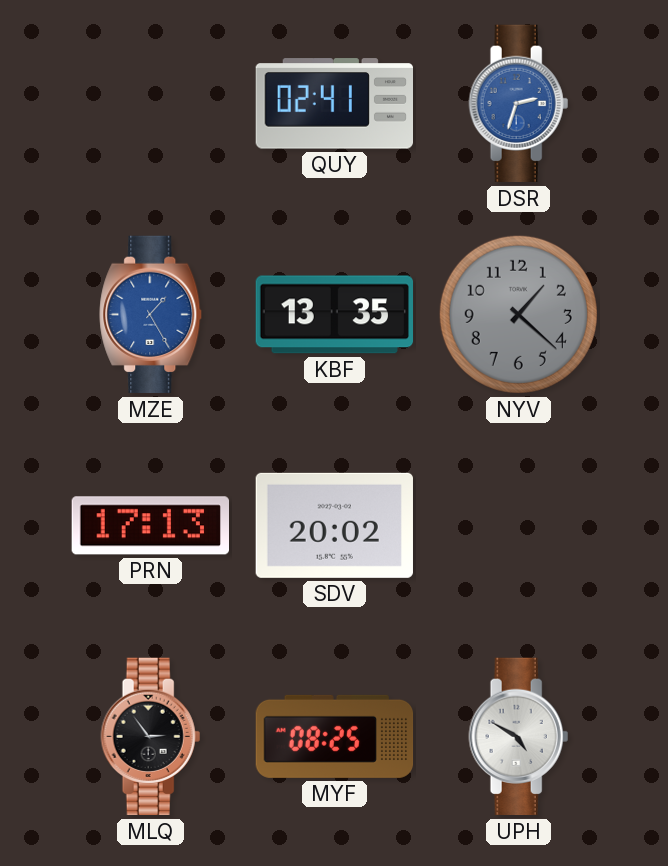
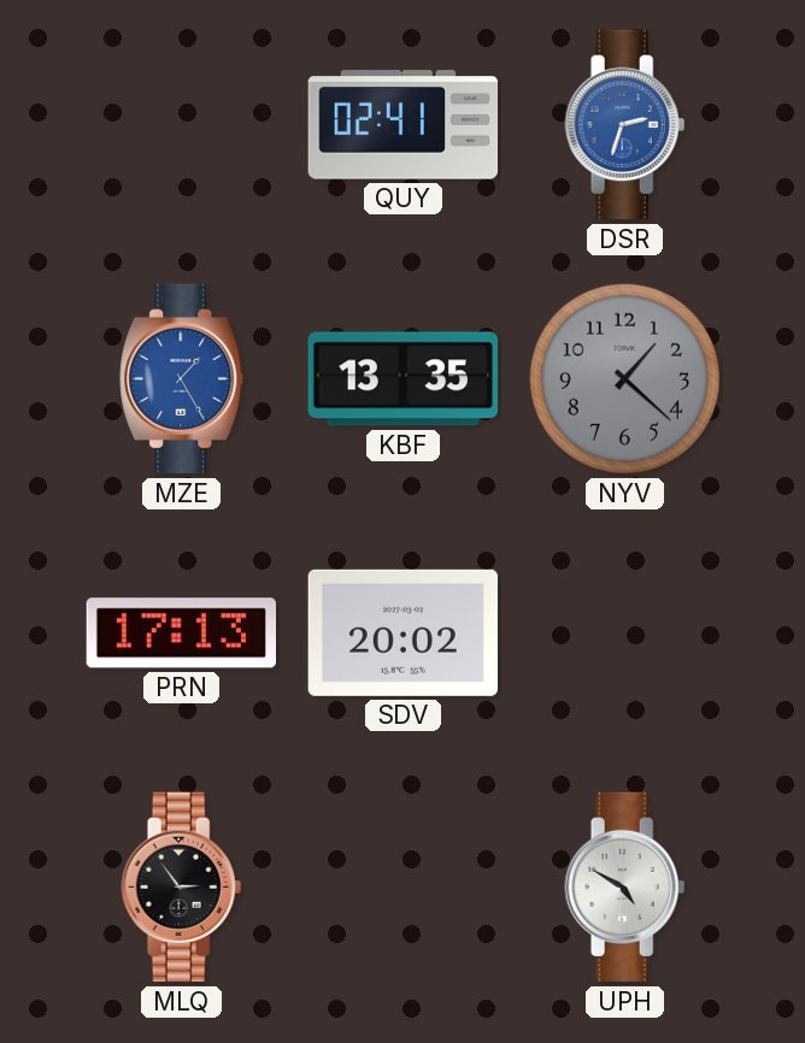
MYF: 08:25 -> none
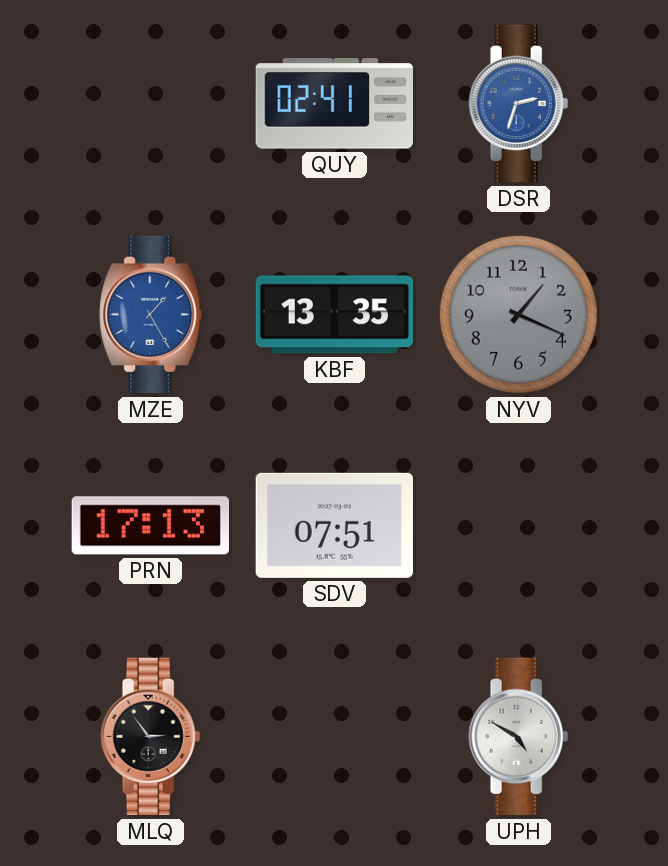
NYV: 1:22 -> 1:19
SDV: 20:02 -> 07:51
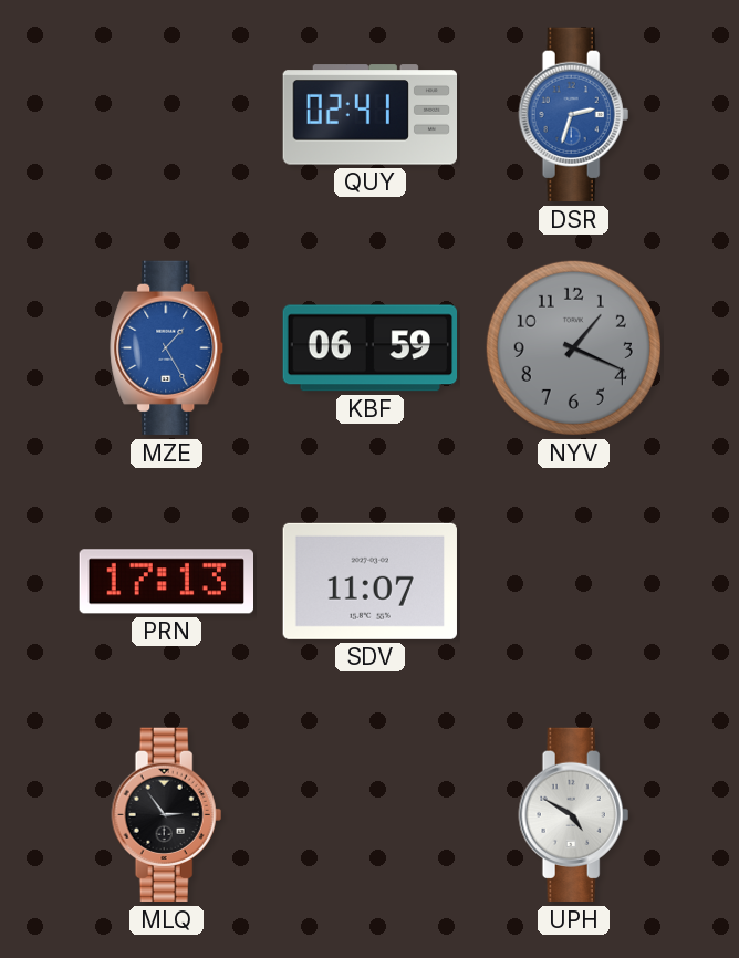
KBF: 13:35 -> 06:59
SDV: 07:51 -> 11:07
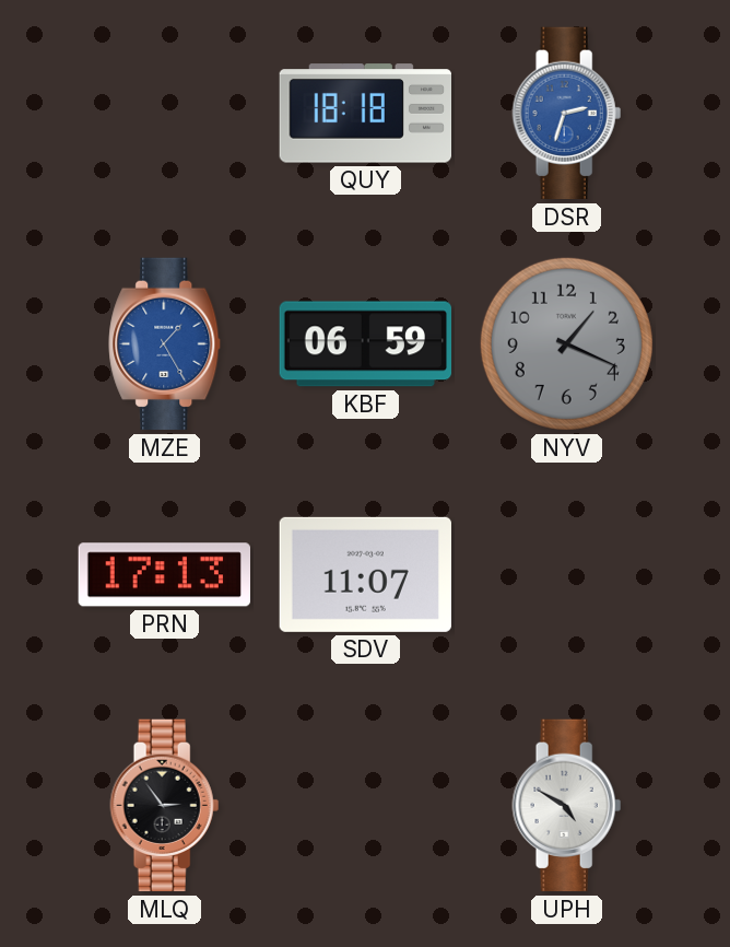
QUY: 02:41 -> 18:18
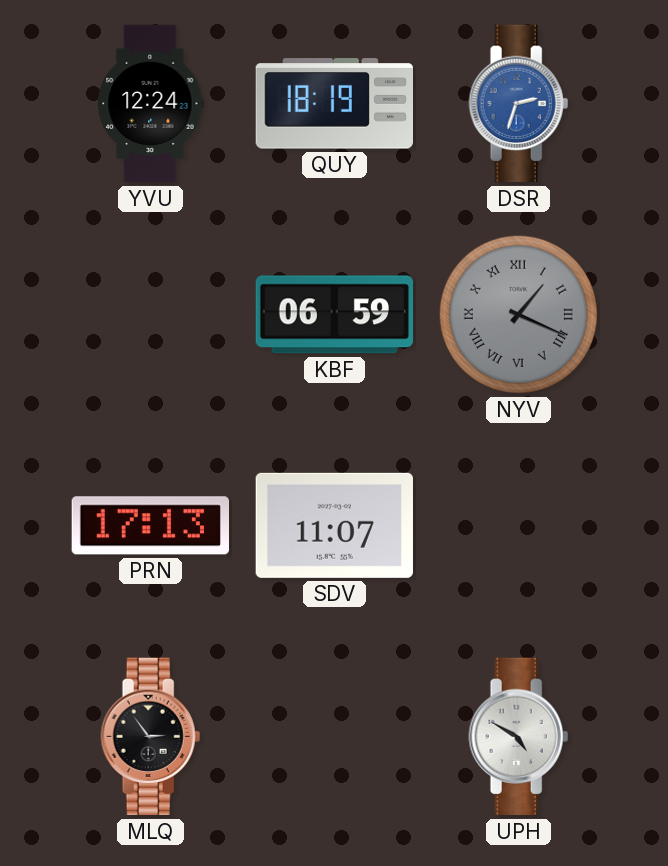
YVU: none -> 12:24
QUY: 18:18 -> 18:19
MZE: 1:25 -> none
NYV numerals: Arabic -> Roman
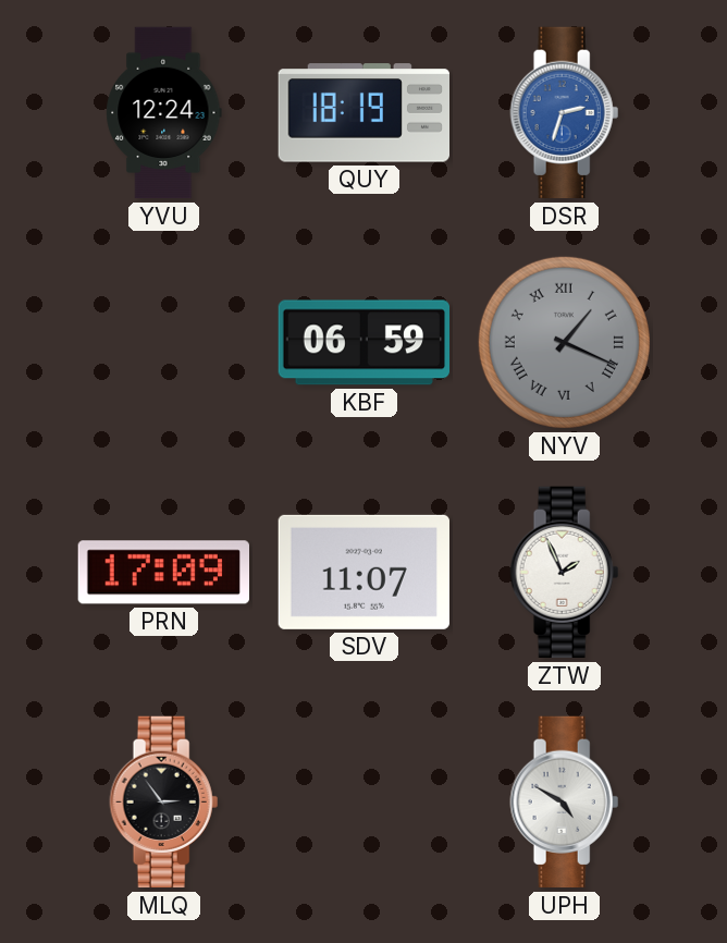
PRN: 17:13 -> 17:09
ZTW: none -> 1:56
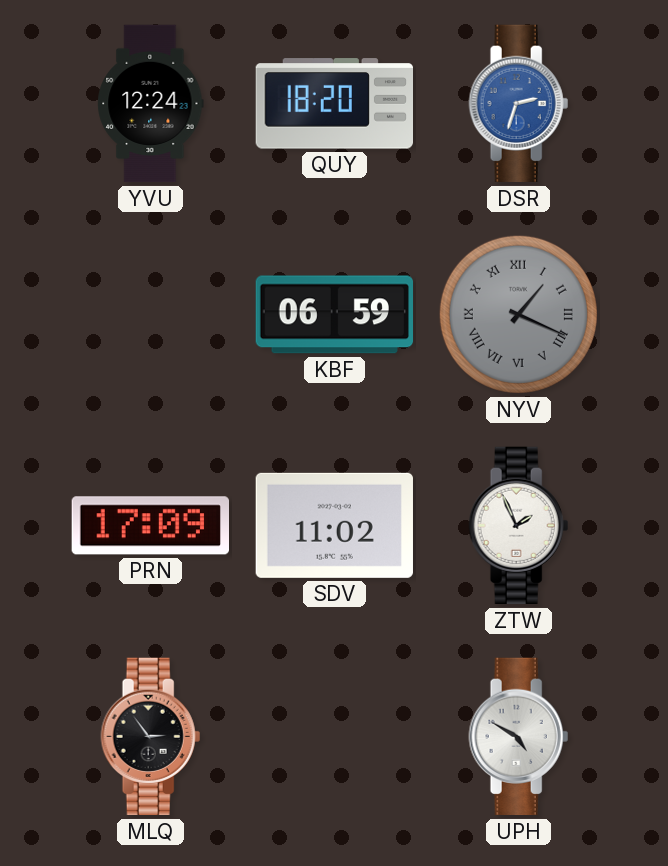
QUY: 18:19 -> 18:20
SDV: 11:07 -> 11:02
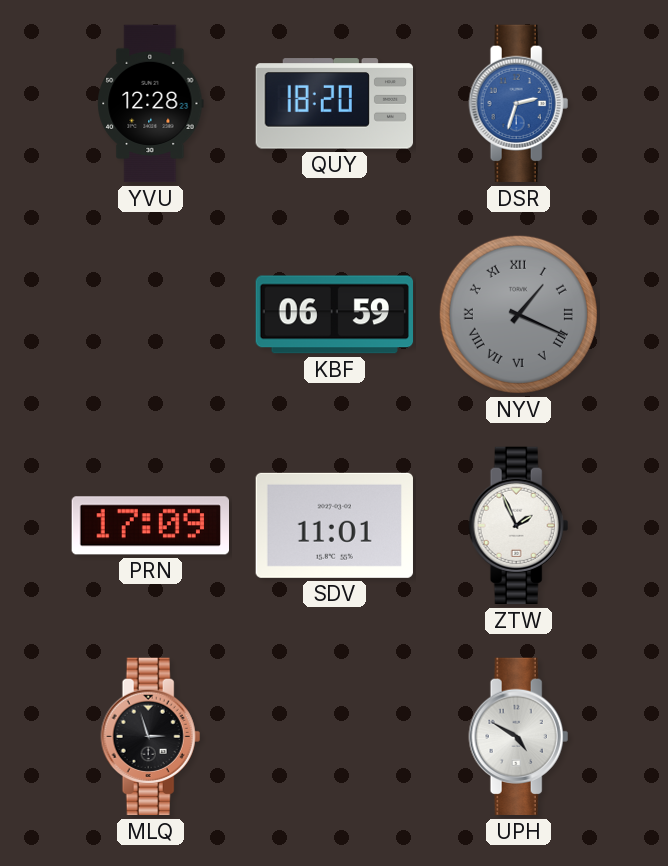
YVU: 12:24 -> 12:28
SDV: 11:02 -> 11:01
MLQ: 2:54 -> 2:57
